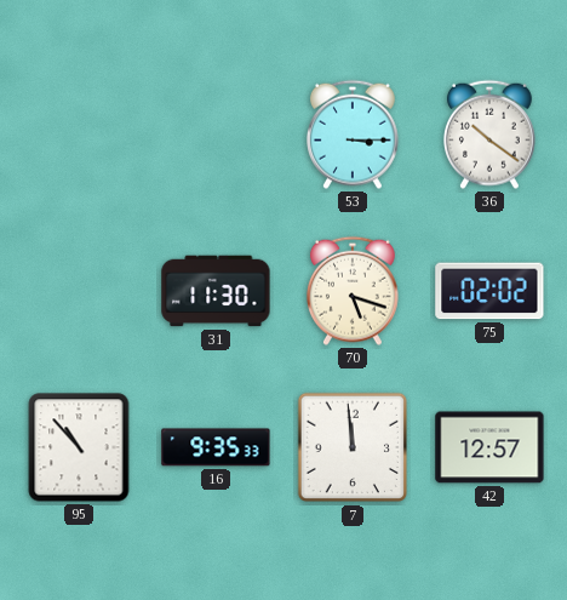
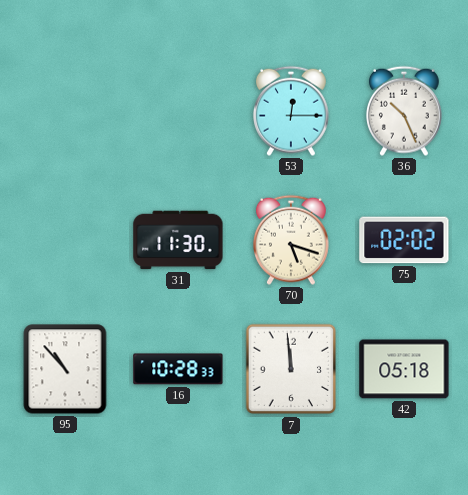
53: 3:15 -> 12:15
36: 10:21 -> 10:26
16: 9:35 -> 10:28
42: 12:57 -> 05:18
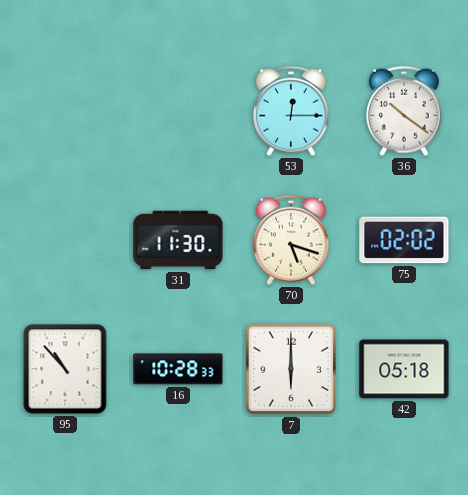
36: 10:26 -> 10:21
7: 11:59 -> 6:00
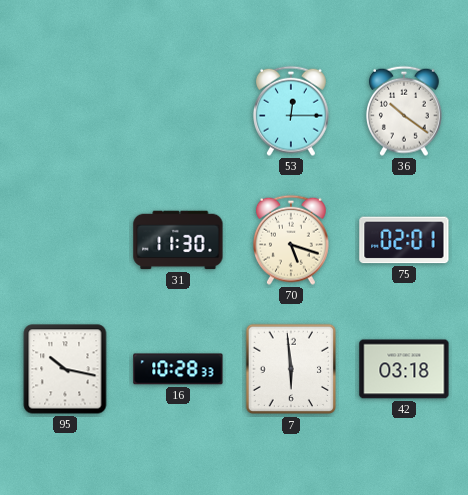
75: 02:02 -> 02:01
95: 10:53 -> 10:17
7: 6:00 -> 5:59
42: 05:18 -> 03:18
